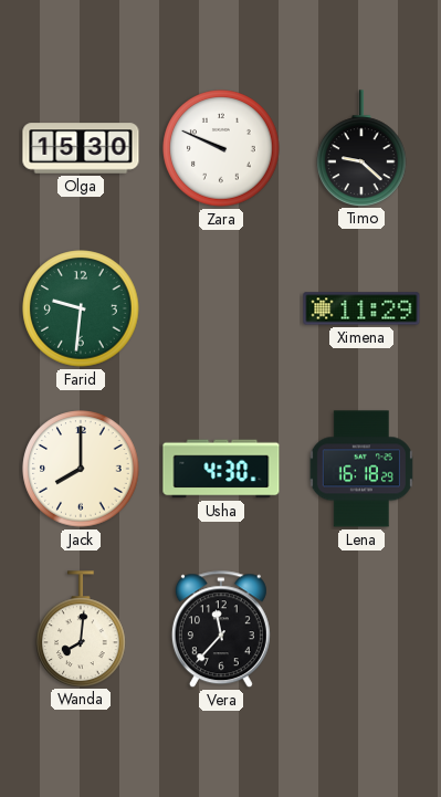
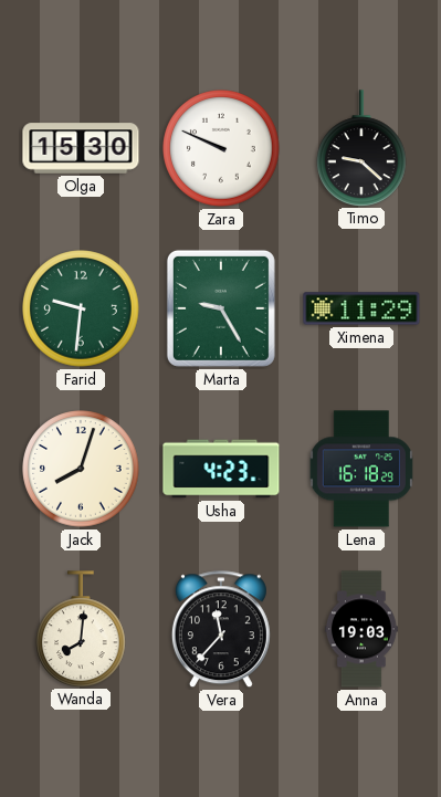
Marta: none -> 9:25
Jack: 8:00 -> 8:03
Usha: 4:30 -> 4:23
Anna: none -> 19:03
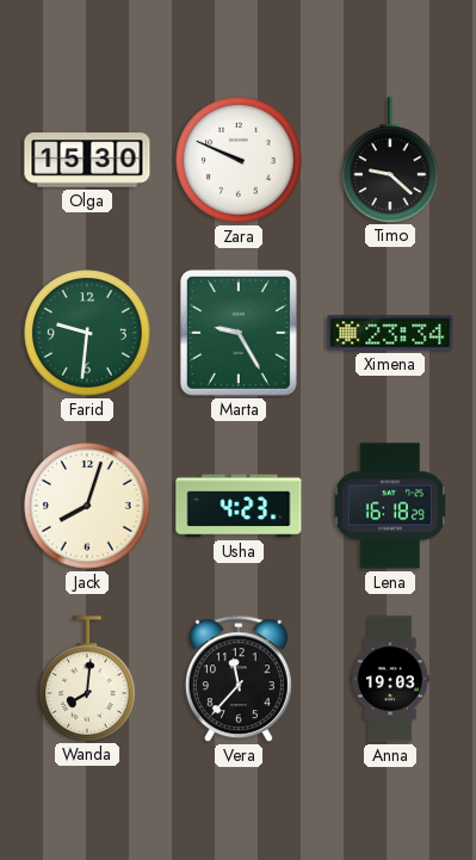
Ximena: 11:29 -> 23:34
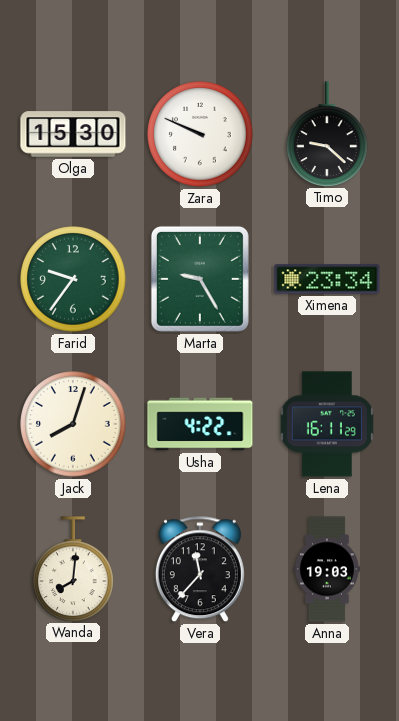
Farid: 9:31 -> 9:36
Usha: 4:23 -> 4:22
Lena: 16:18 -> 16:11
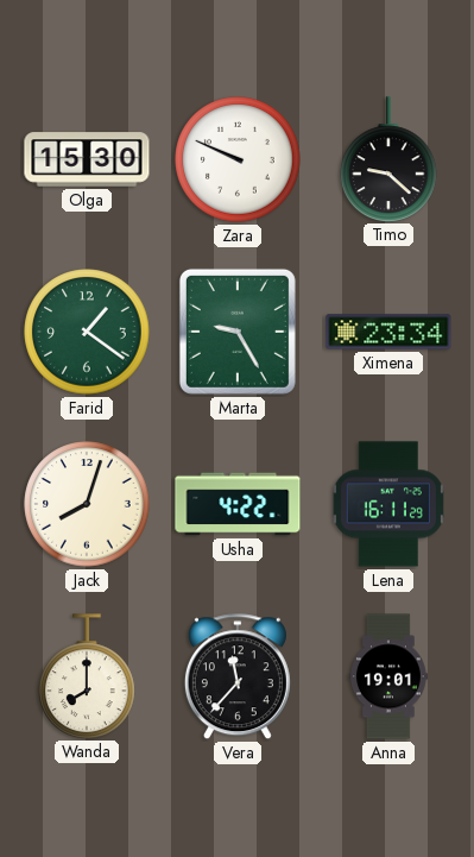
Farid: 9:36 -> 1:21
Wanda: 8:01 -> 8:00
Anna: 19:03 -> 19:01
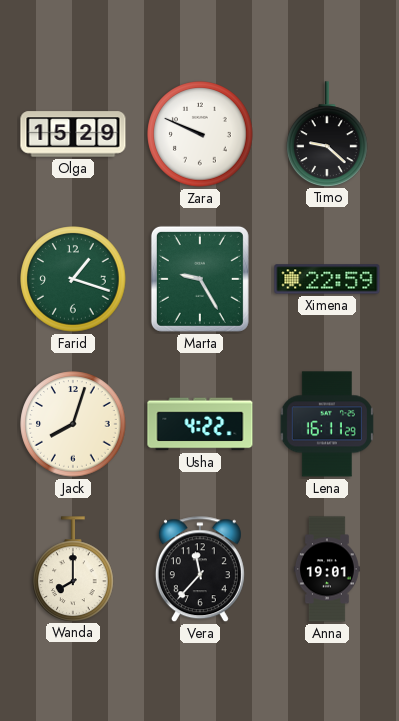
Olga: 15:30 -> 15:29
Farid: 1:21 -> 1:18
Ximena: 23:34 -> 22:59
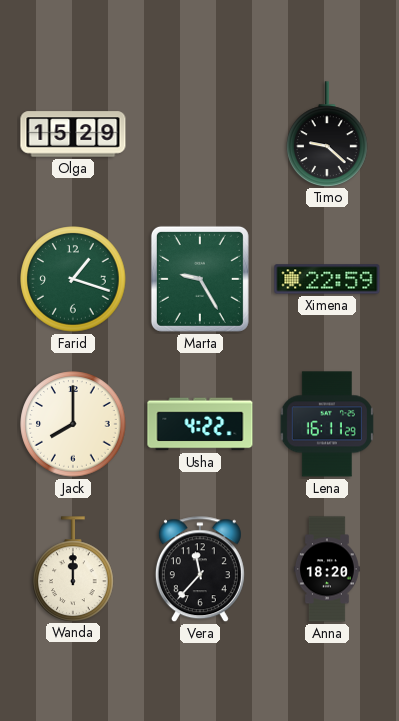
Zara: 9:49 -> none
Jack: 8:03 -> 8:00
Wanda: 8:00 -> 12:00
Anna: 19:01 -> 18:20
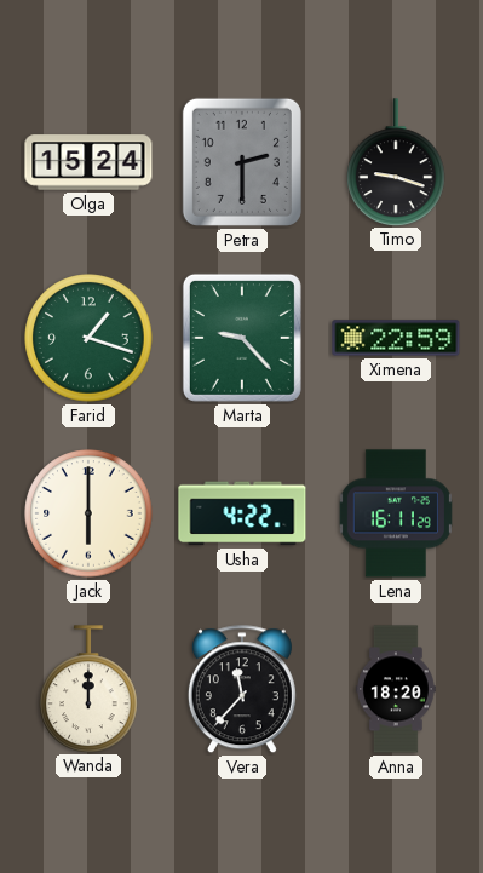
Olga: 15:29 -> 15:24
Petra: none -> 2:30
Timo: 9:22 -> 9:18
Marta: 9:25 -> 9:23
Jack: 8:00 -> 6:00
